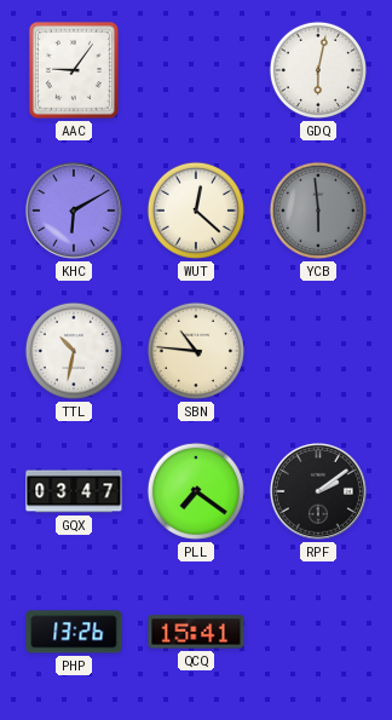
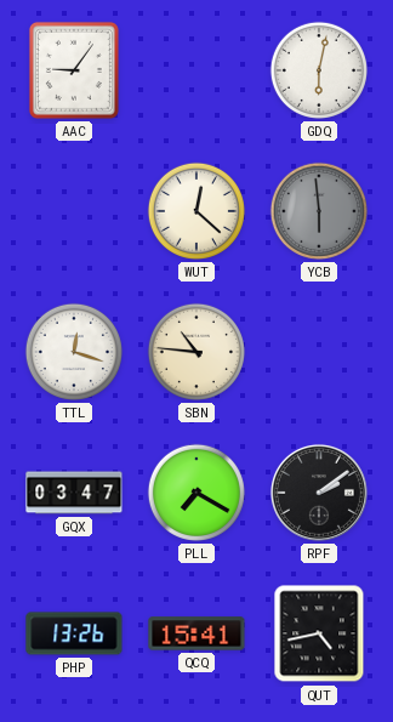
KHC: 6:10 -> none
TTL: 10:32 -> 12:18
PLL: 7:21 -> 7:20
QUT: none -> 4:43
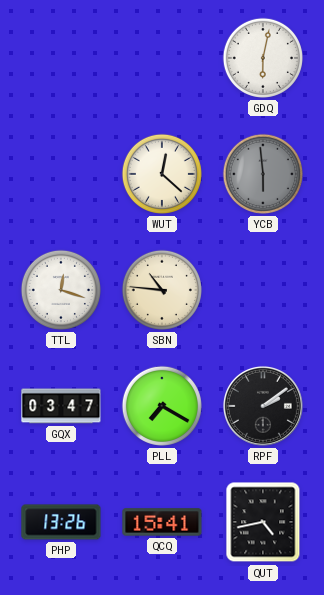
AAC: 9:06 -> none
